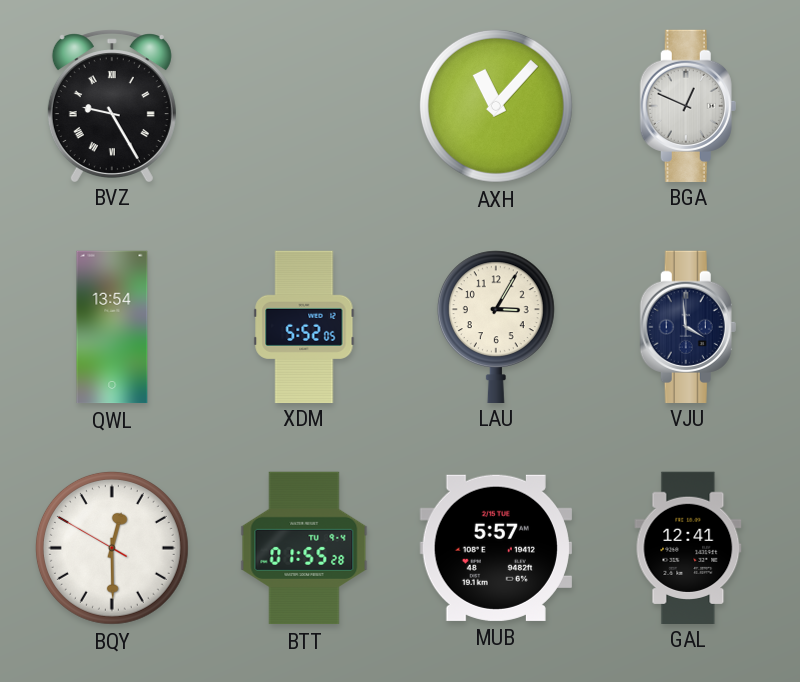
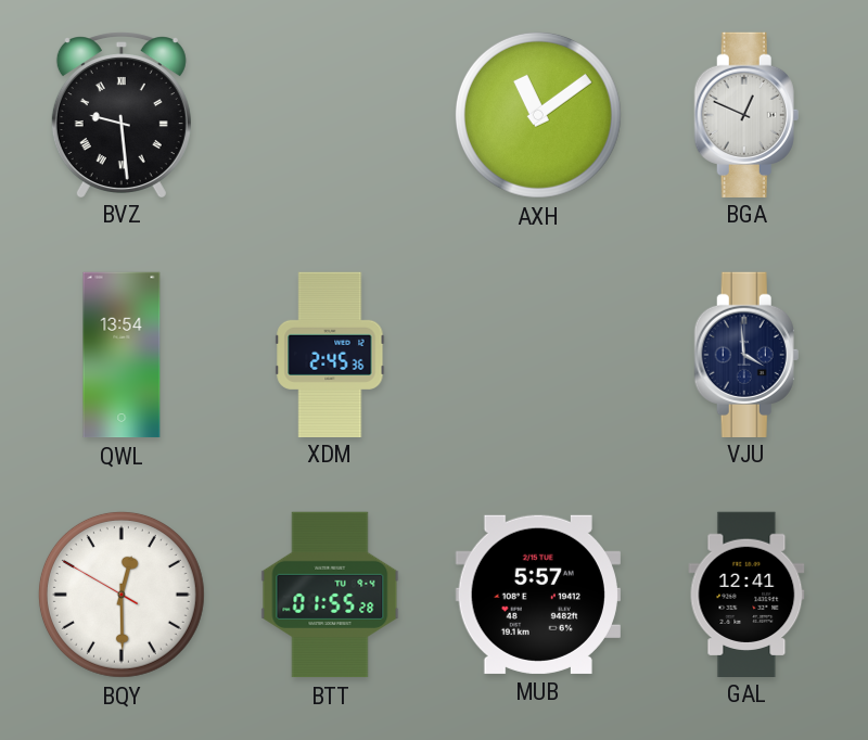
BVZ: 9:25 -> 9:29
AXH: 11:07 -> 11:09
XDM: 5:52 -> 2:45
LAU: 3:05 -> none
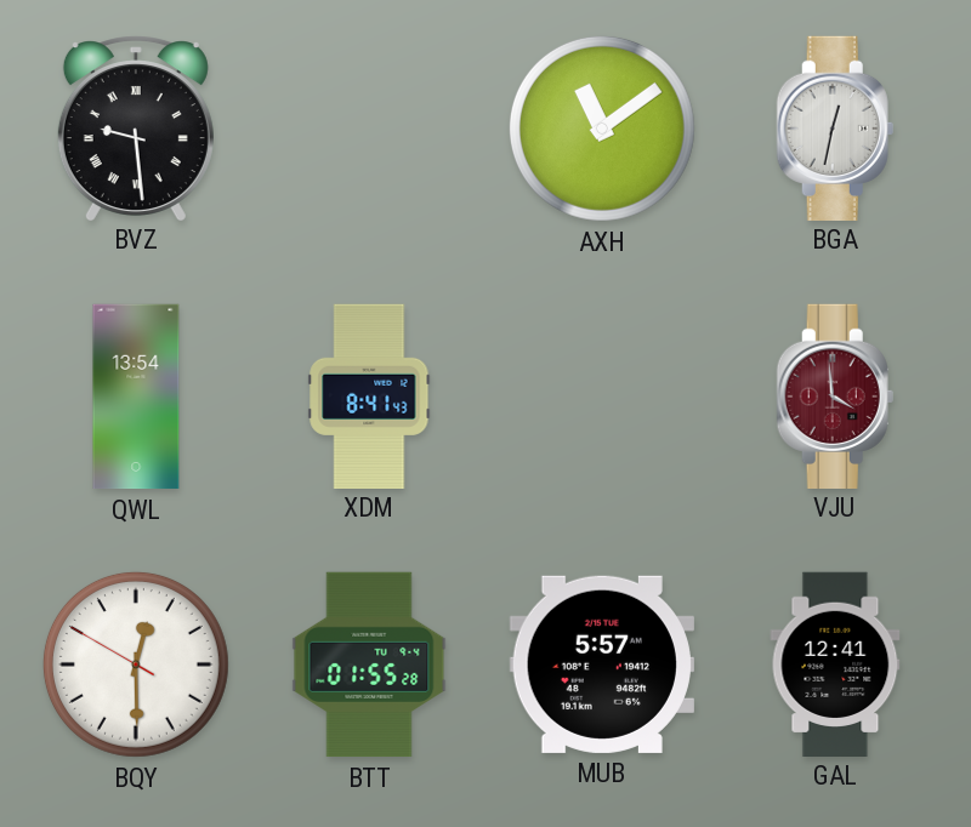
BGA: 12:49 -> 12:32
XDM: 2:45 -> 8:41
VJU dial: navy -> burgundy
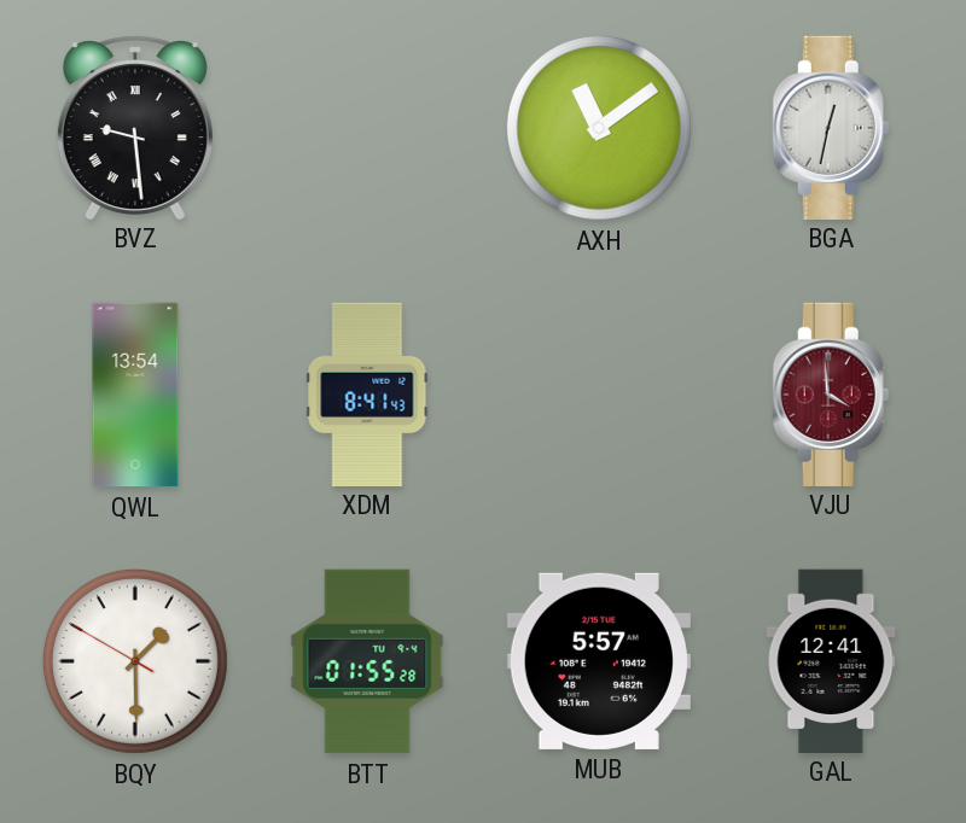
BQY: 12:29 -> 1:29
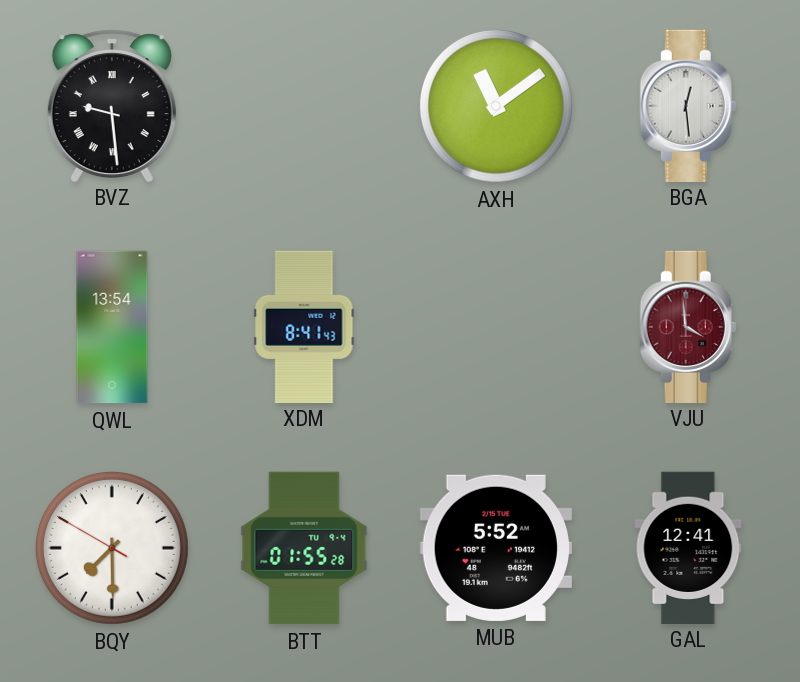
BGA: 12:32 -> 12:29
BQY: 1:29 -> 7:29
MUB: 5:57 -> 5:52
